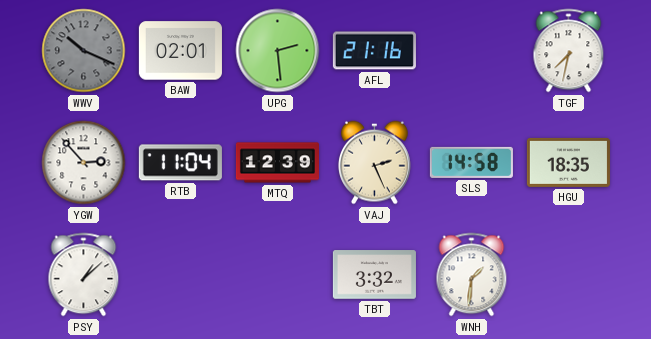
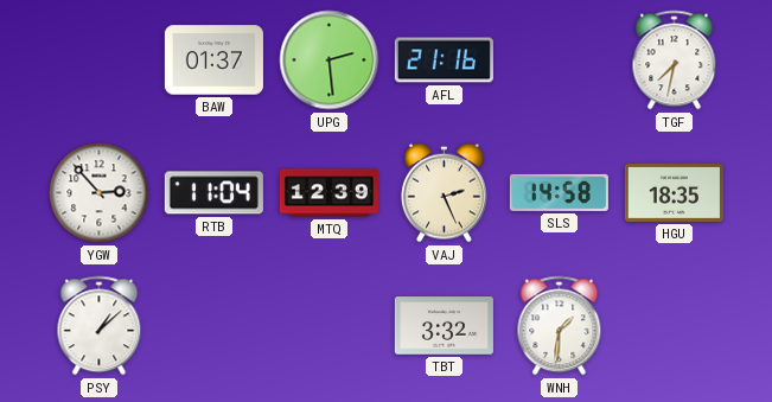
WWV: 10:19 -> none
BAW: 02:01 -> 01:37
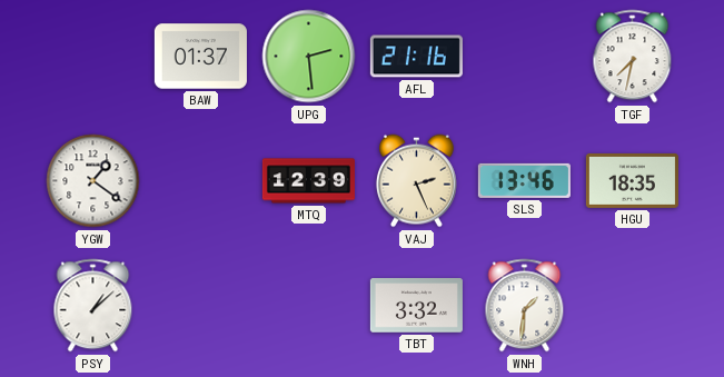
YGW: 2:53 -> 1:21
RTB: 11:04 -> none
SLS: 14:58 -> 13:46
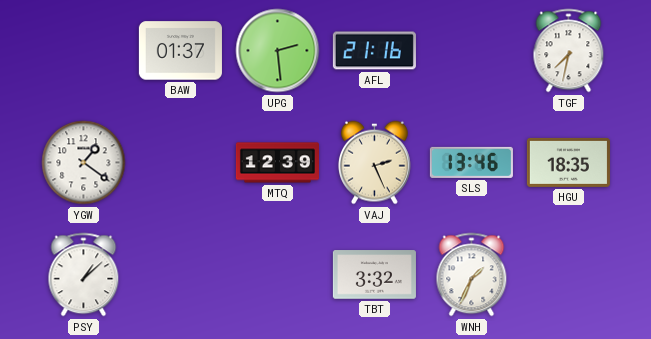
WNH: 1:31 -> 1:34
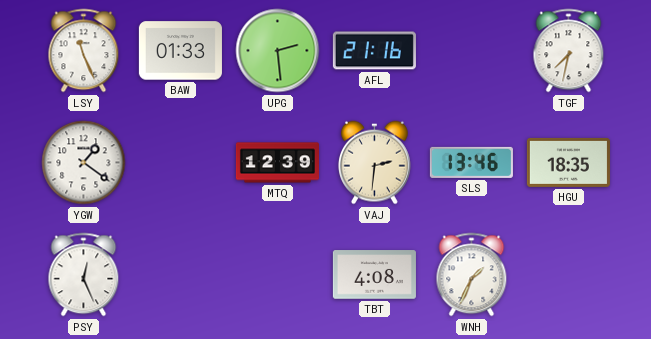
LSY: none -> 11:26
BAW: 01:37 -> 01:33
VAJ: 2:26 -> 2:31
PSY: 1:08 -> 12:26
TBT: 3:32 -> 4:08
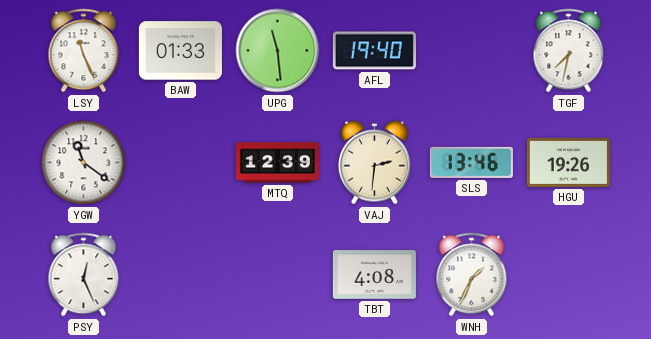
UPG: 2:29 -> 11:29
AFL: 21:16 -> 19:40
YGW: 1:21 -> 11:21
HGU: 18:35 -> 19:26
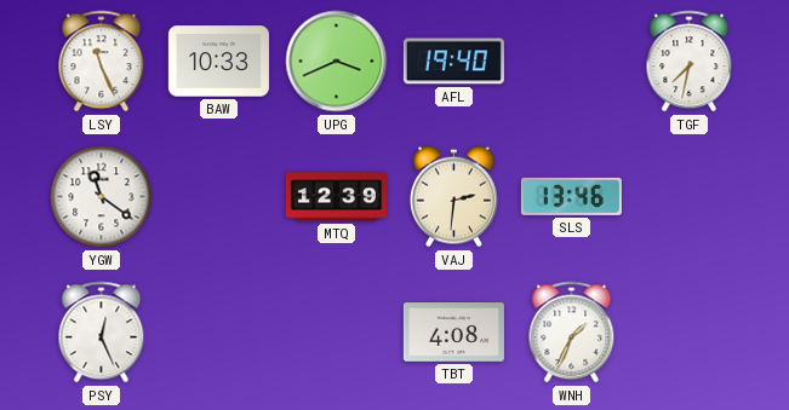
BAW: 01:33 -> 10:33
UPG: 11:29 -> 3:41
HGU: 19:26 -> none
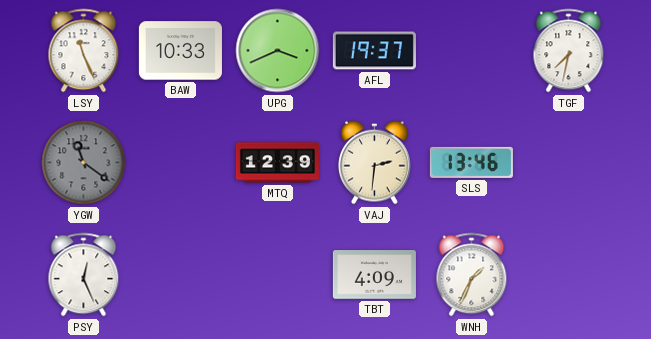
AFL: 19:40 -> 19:37
YGW dial: white -> grey
TBT: 4:08 -> 4:09
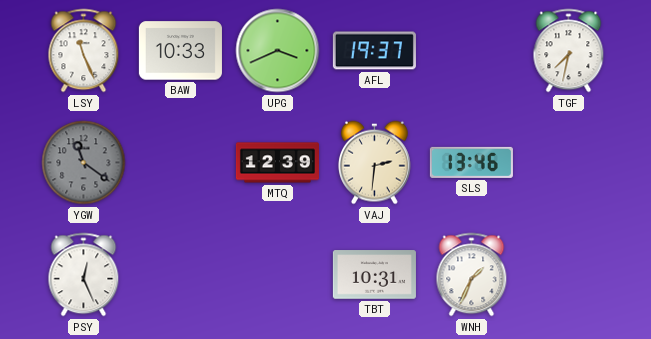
TBT: 4:09 -> 10:31
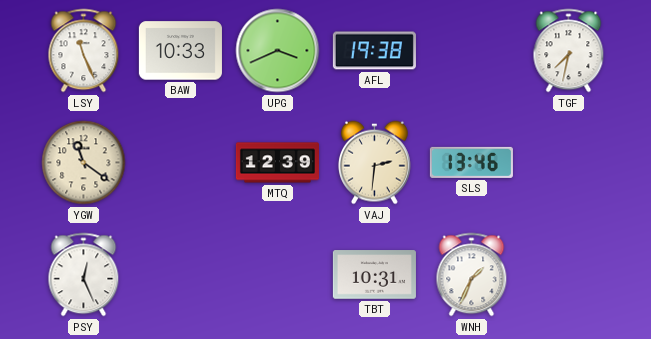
AFL: 19:37 -> 19:38
YGW dial: grey -> cream
